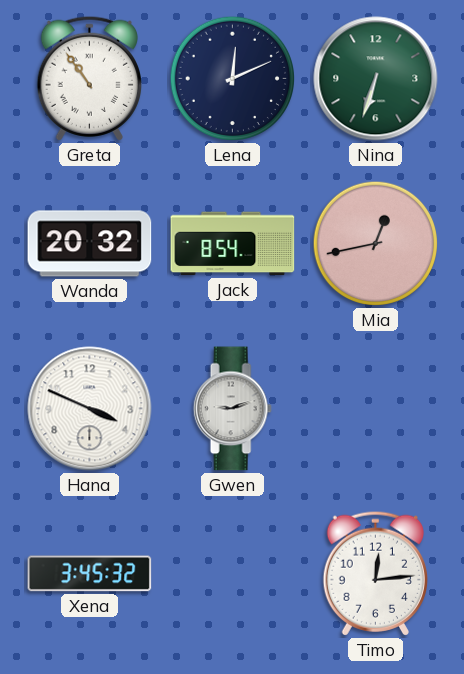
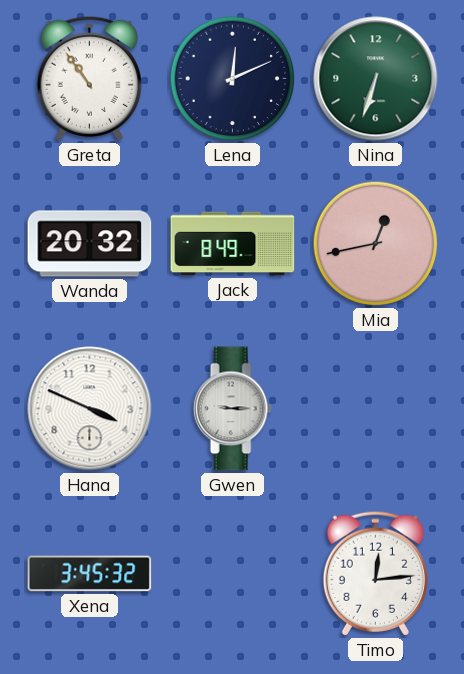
Jack: 8:54 -> 8:49
Gwen: 9:12 -> 9:15
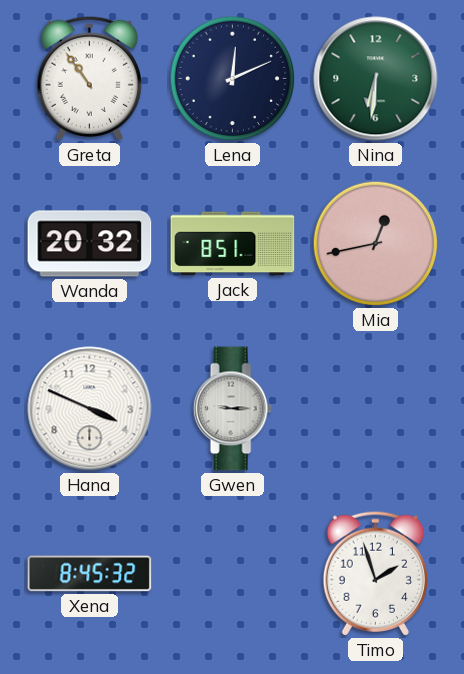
Nina: 6:33 -> 6:31
Jack: 8:49 -> 8:51
Xena: 3:45 -> 8:45
Timo: 12:14 -> 1:57
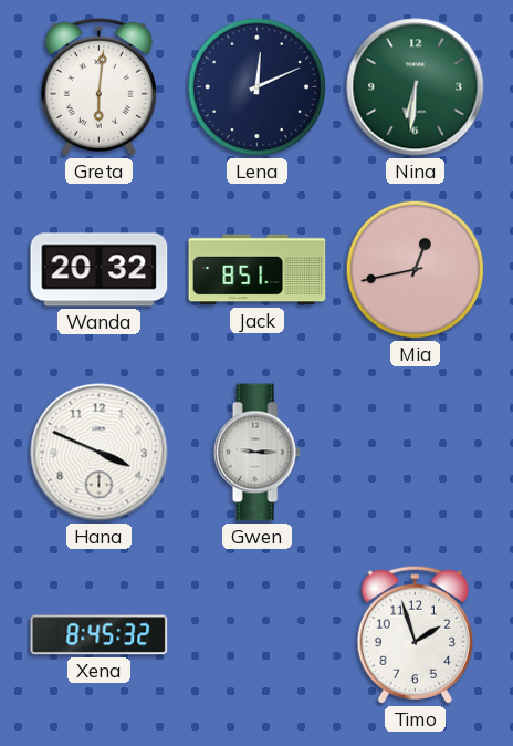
Greta: 10:54 -> 6:01
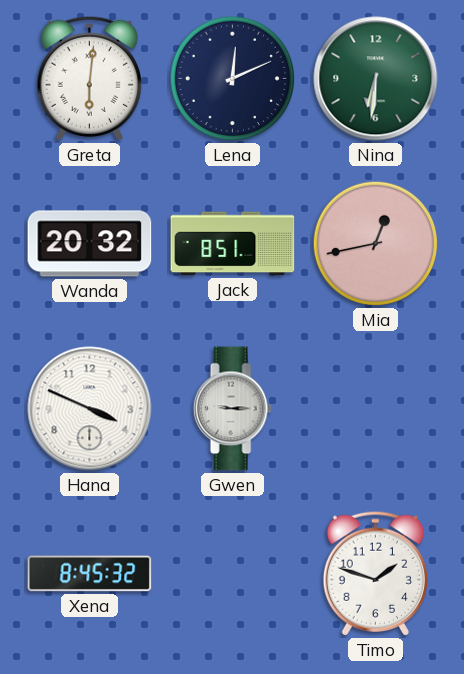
Timo: 1:57 -> 1:48
